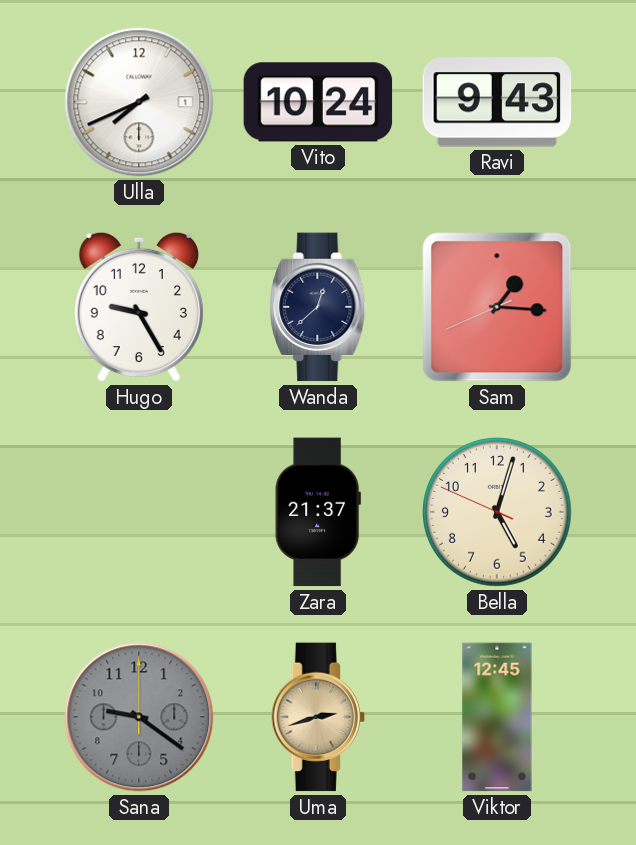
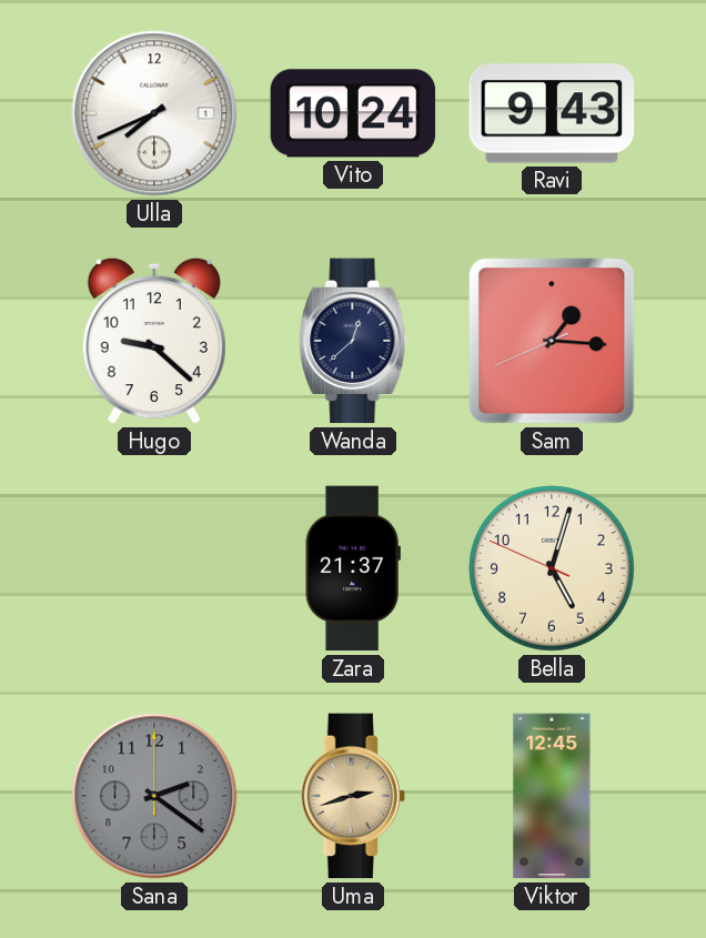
Hugo: 9:25 -> 9:22
Sana: 9:21 -> 2:21
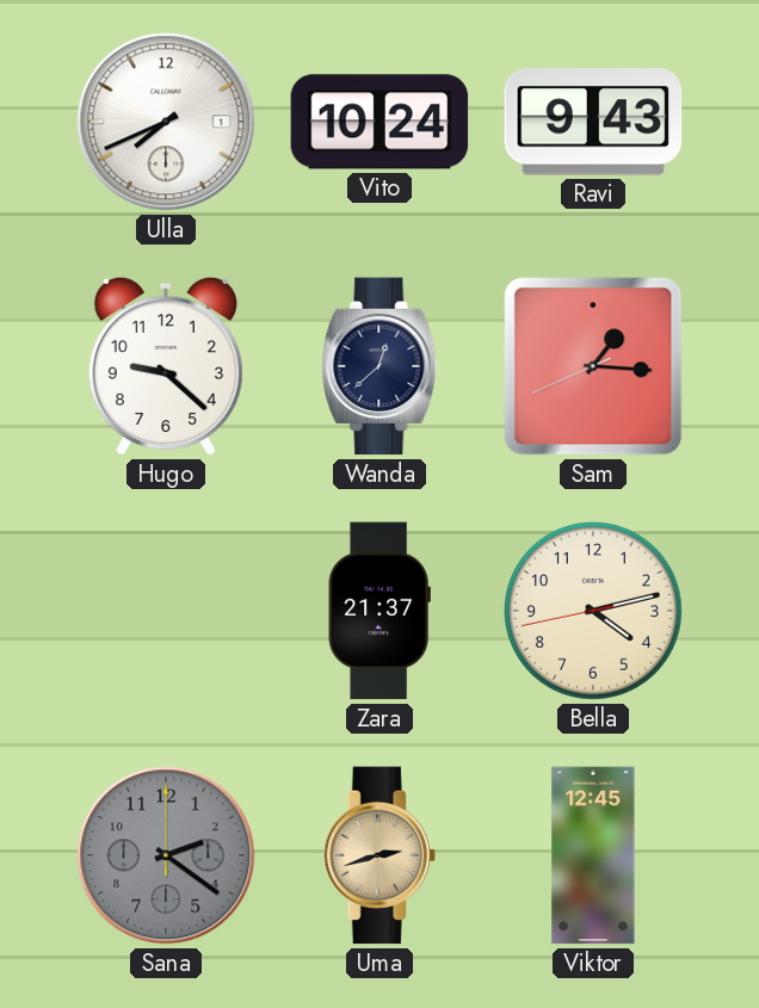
Bella: 5:02 -> 4:12
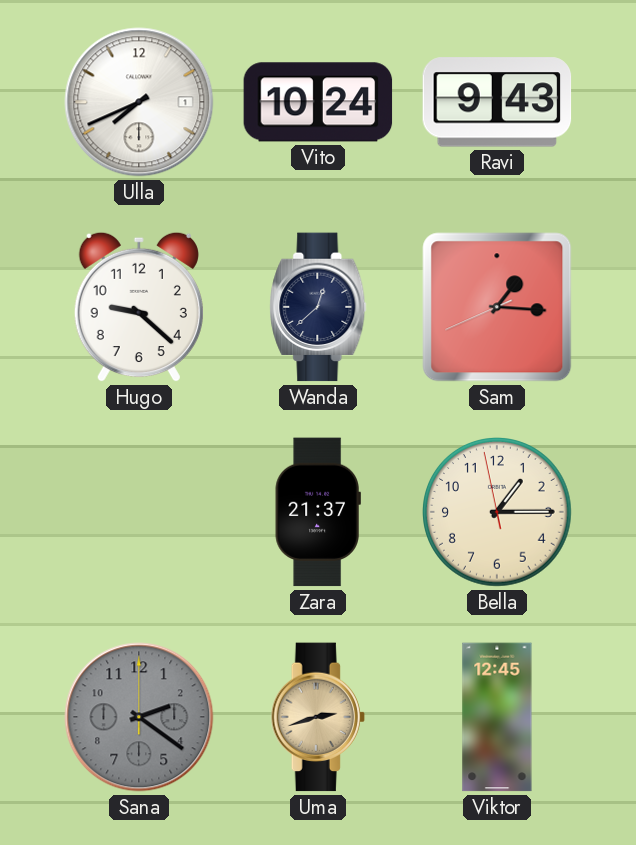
Bella: 4:12 -> 1:14
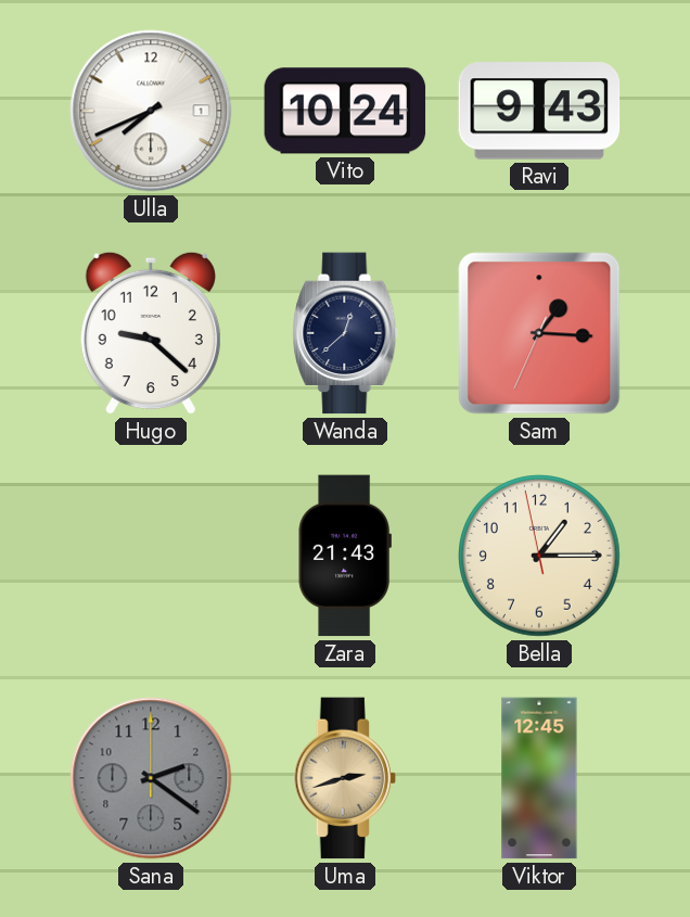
Sam: 1:15:41 -> 1:15:34
Zara: 21:37 -> 21:43
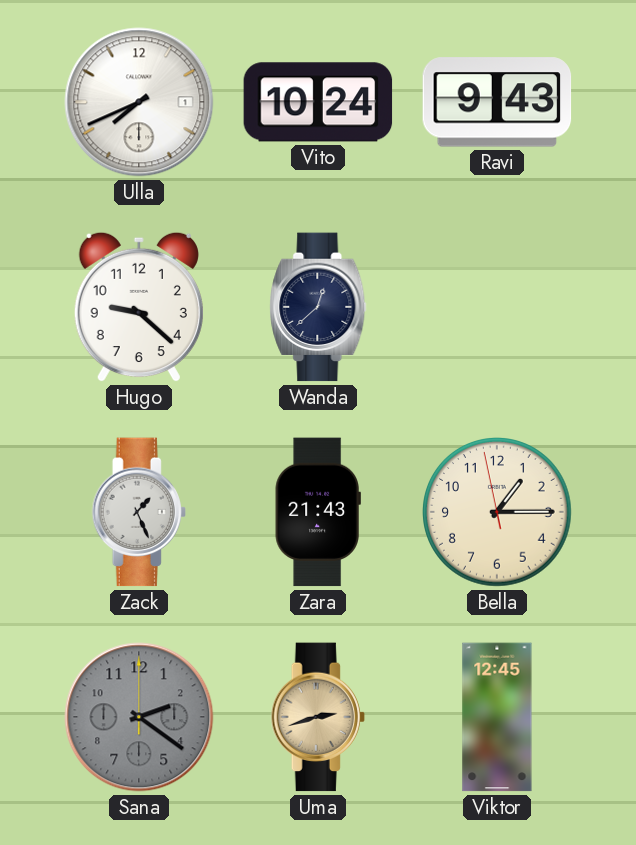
Sam: 1:15 -> none
Zack: none -> 1:26
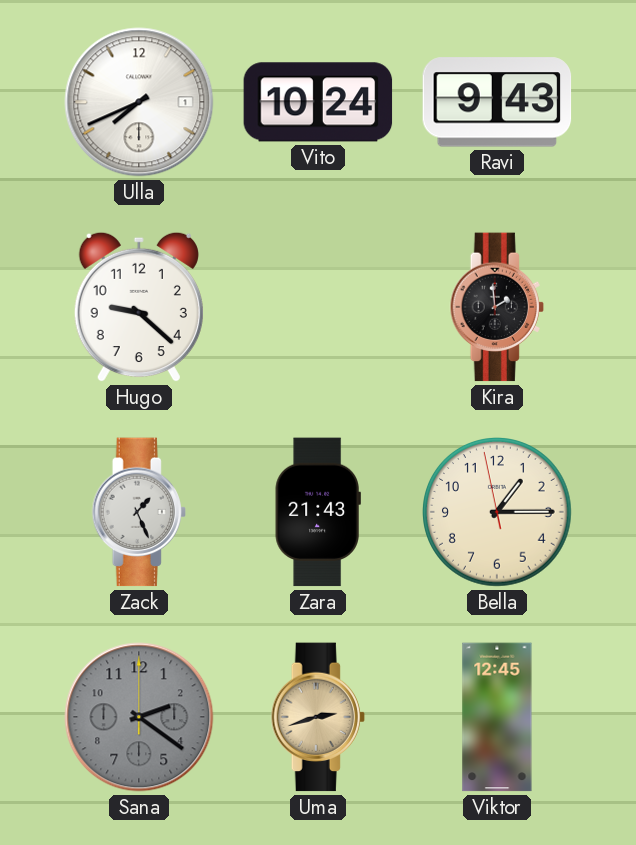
Wanda: 12:38 -> none
Kira: none -> 1:59
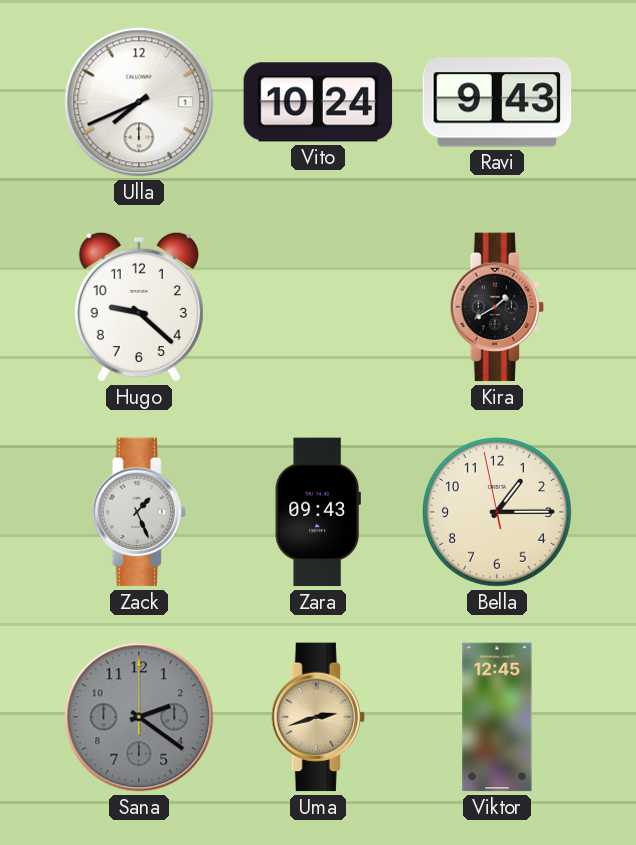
Kira: 1:59 -> 1:40
Zara: 21:43 -> 09:43
